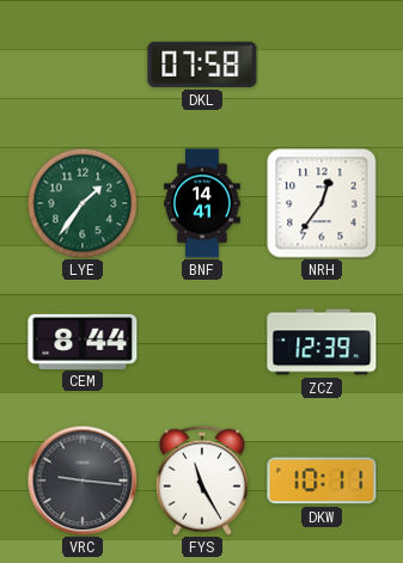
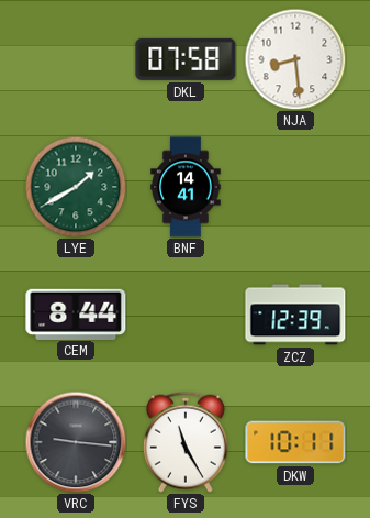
NJA: none -> 8:29
LYE: 1:36 -> 1:40
NRH: 12:36 -> none
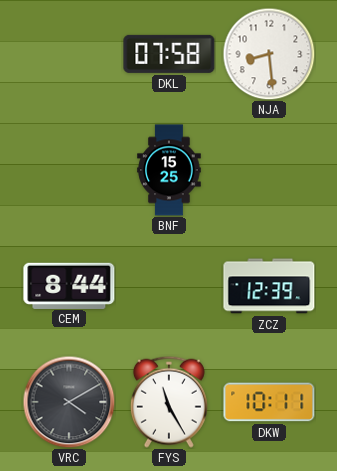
LYE: 1:40 -> none
BNF: 14:41 -> 15:25
VRC: 9:16 -> 4:10
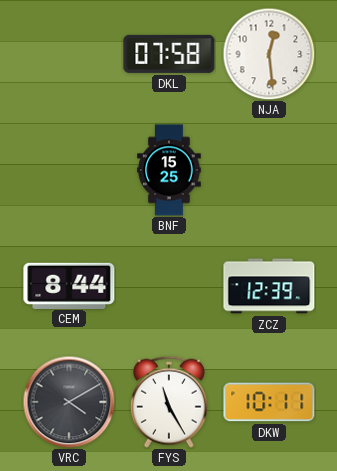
NJA: 8:29 -> 12:29
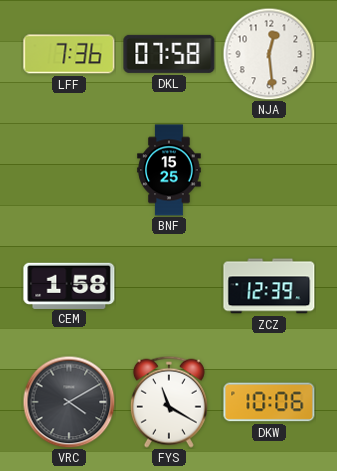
LFF: none -> 7:36
CEM: 8:44 -> 1:58
FYS: 11:25 -> 11:20
DKW: 10:11 -> 10:06
